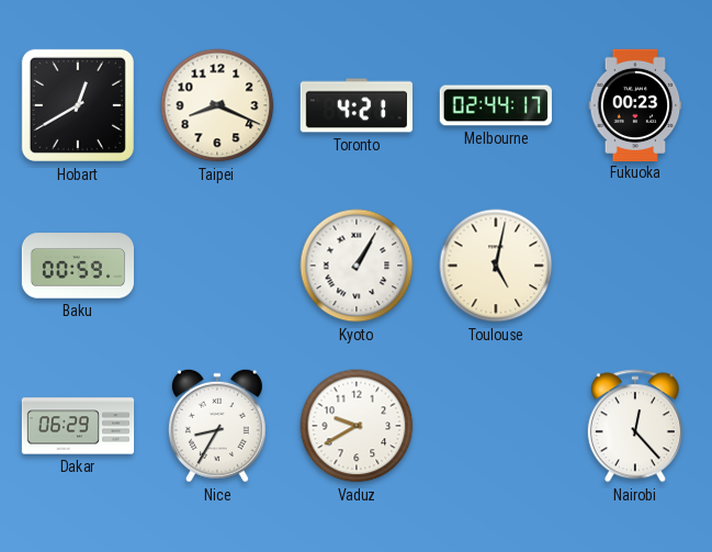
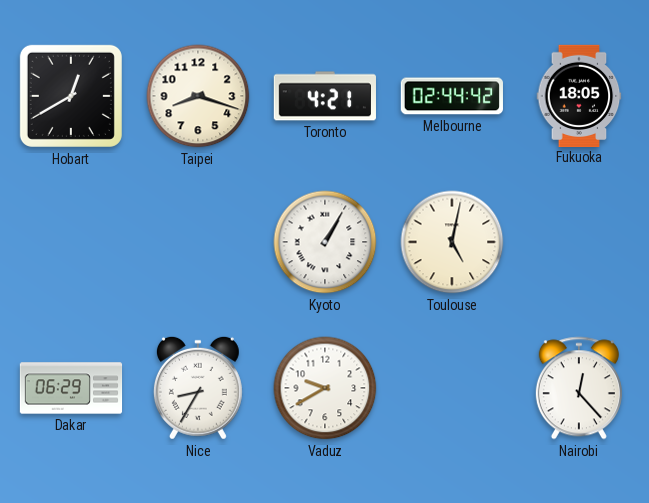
Taipei: 8:19 -> 8:18
Melbourne: 02:44:17 -> 02:44:42
Fukuoka: 00:23 -> 18:05
Baku: 00:59 -> none
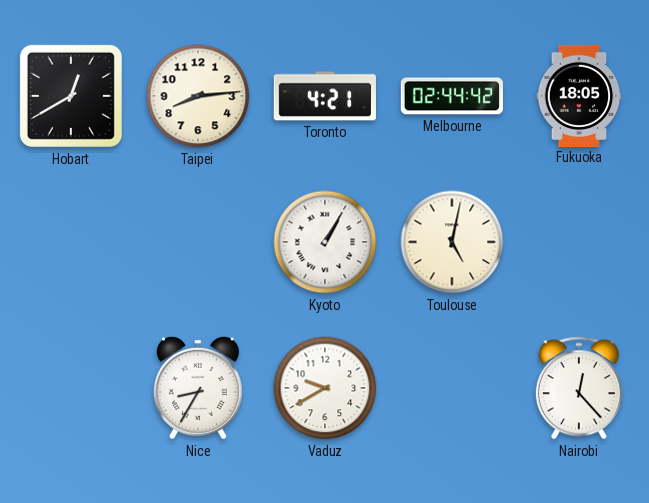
Taipei: 8:18 -> 8:14
Dakar: 06:29 -> none
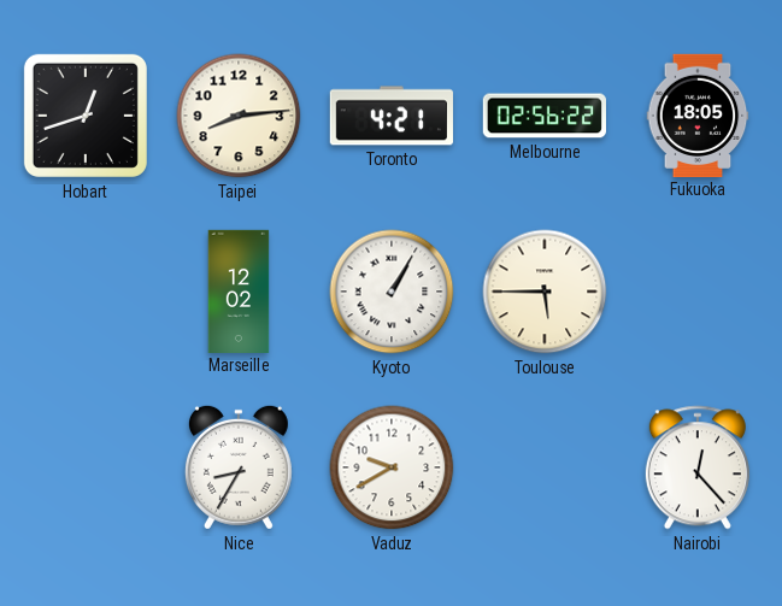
Hobart: 12:40 -> 12:42
Melbourne: 02:44 -> 02:56
Marseille: none -> 12:02
Toulouse: 5:02 -> 5:45
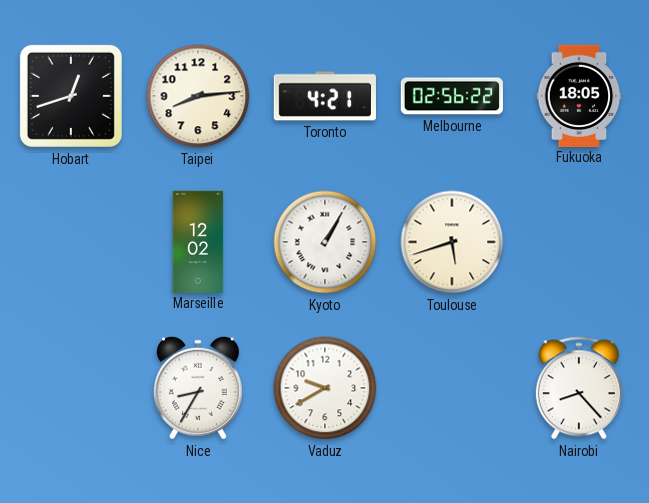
Toulouse: 5:45 -> 5:42
Nairobi: 12:23 -> 8:23
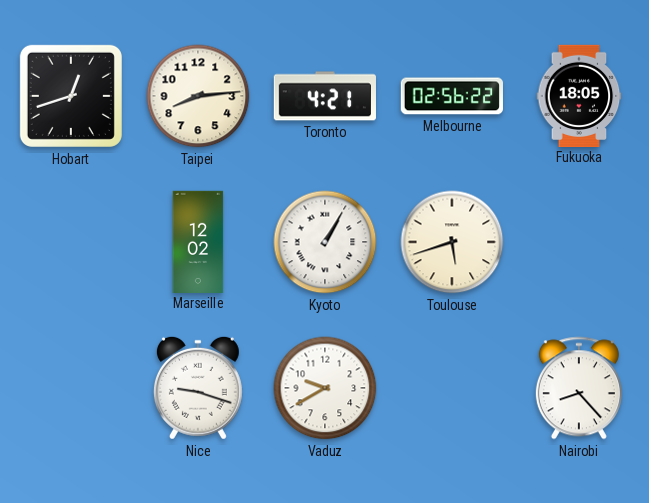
Nice: 8:35 -> 9:18
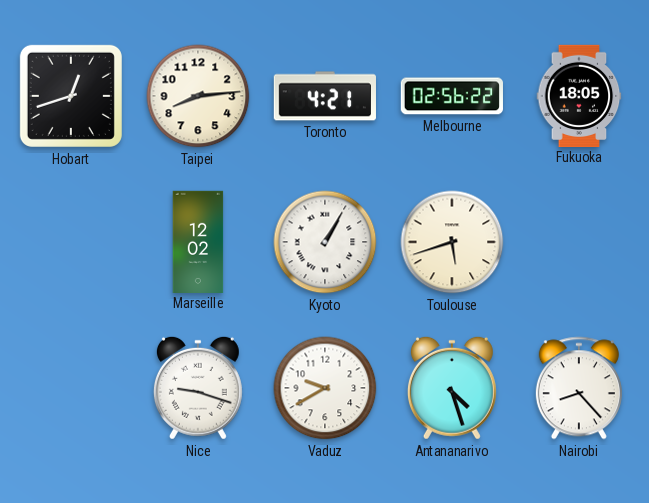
Antananarivo: none -> 4:27
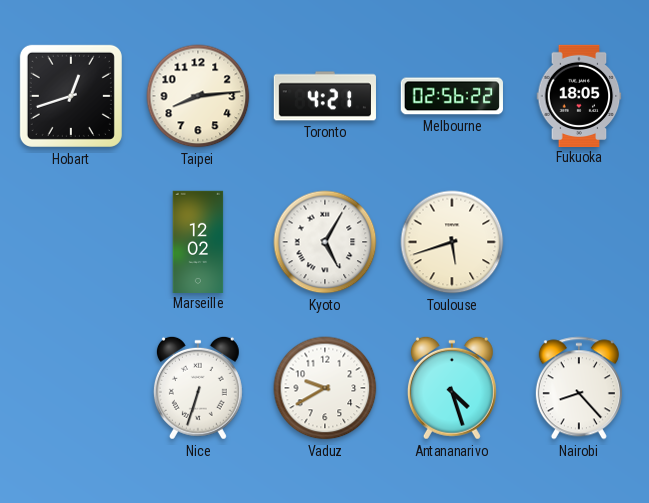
Kyoto: 1:05 -> 5:05
Nice: 9:18 -> 6:33
